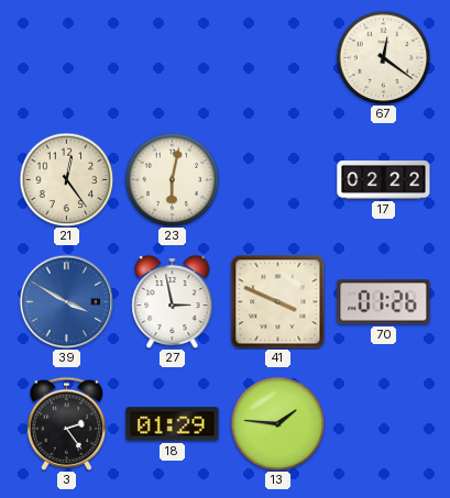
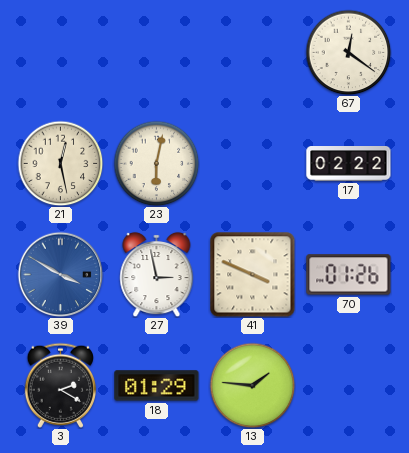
21: 12:24 -> 12:28
3: 2:24 -> 2:20
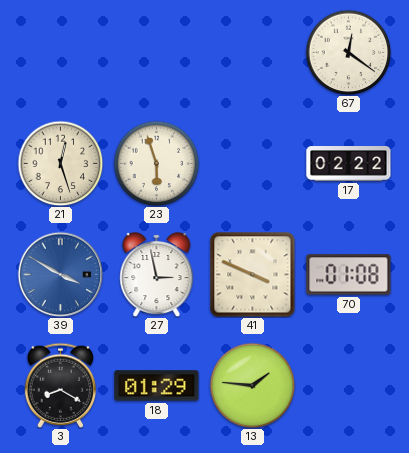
21: 12:28 -> 12:27
23: 6:02 -> 5:57
70: 01:26 -> 01:08
3: 2:20 -> 8:20
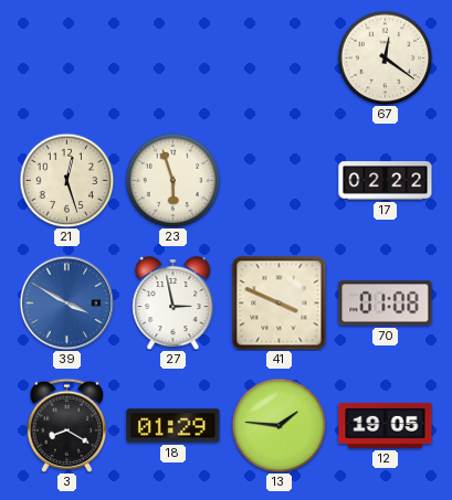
12: none -> 19:05
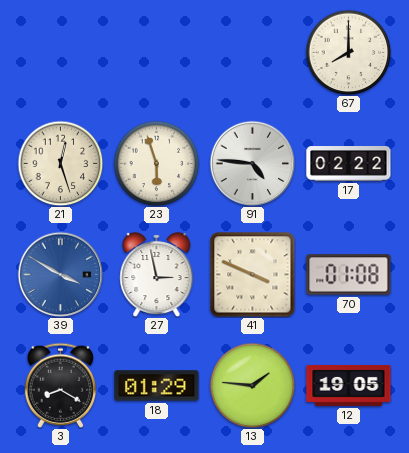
67: 12:21 -> 8:00
91: none -> 4:46
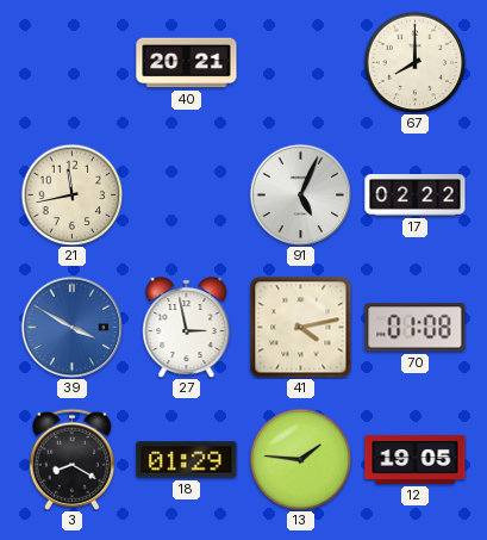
40: none -> 20:21
21: 12:27 -> 11:43
23: 5:57 -> none
91: 4:46 -> 5:04
41: 3:49 -> 4:13
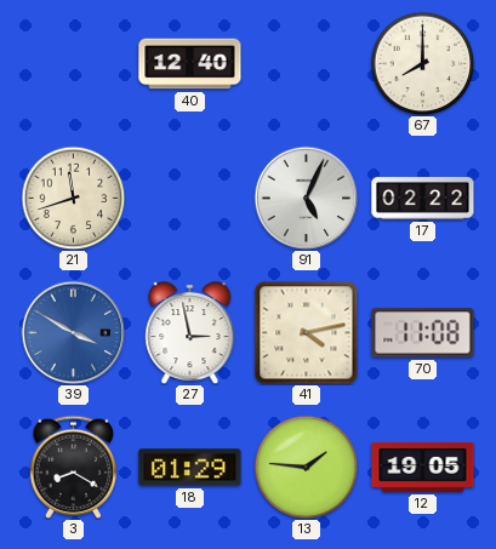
40: 20:21 -> 12:40
21: 11:43 -> 11:42
70: 01:08 -> 11:08
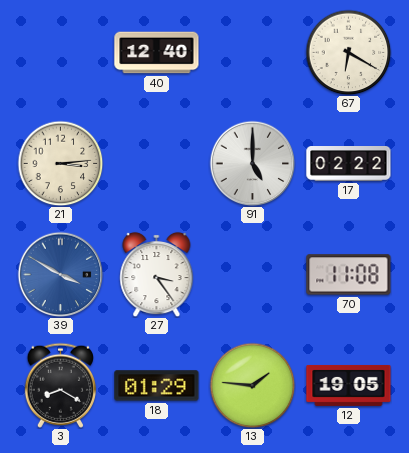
67: 8:00 -> 6:20
21: 11:42 -> 3:14
91: 5:04 -> 5:00
27: 2:58 -> 3:24
41: 4:13 -> none
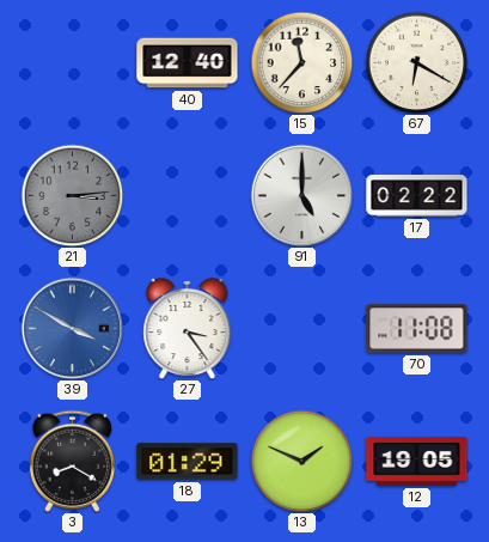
15: none -> 11:37
21 dial: cream -> grey
13: 1:46 -> 1:49
